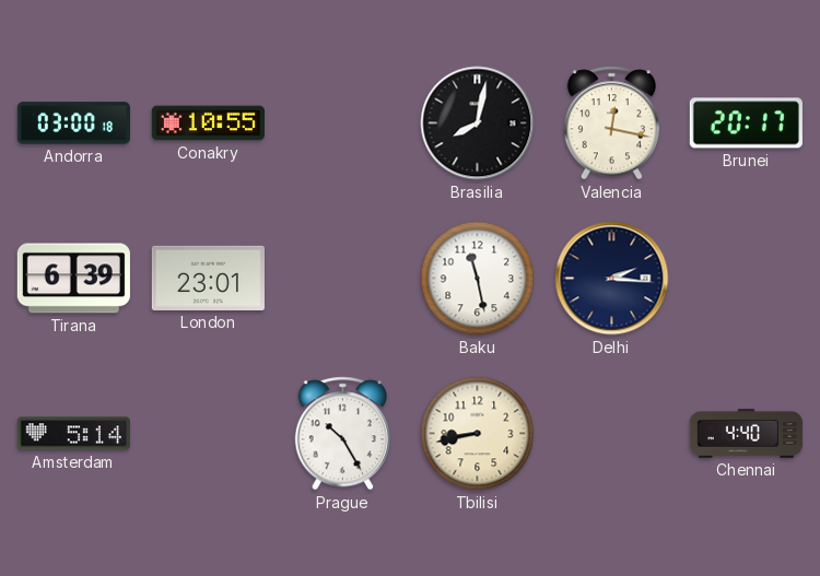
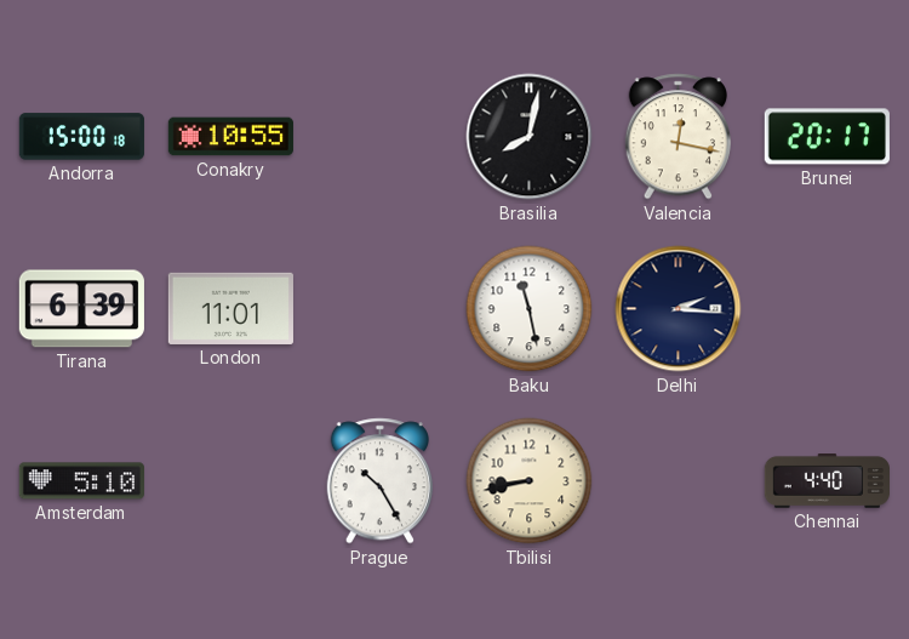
Andorra: 03:00 -> 15:00
London: 23:01 -> 11:01
Amsterdam: 5:14 -> 5:10
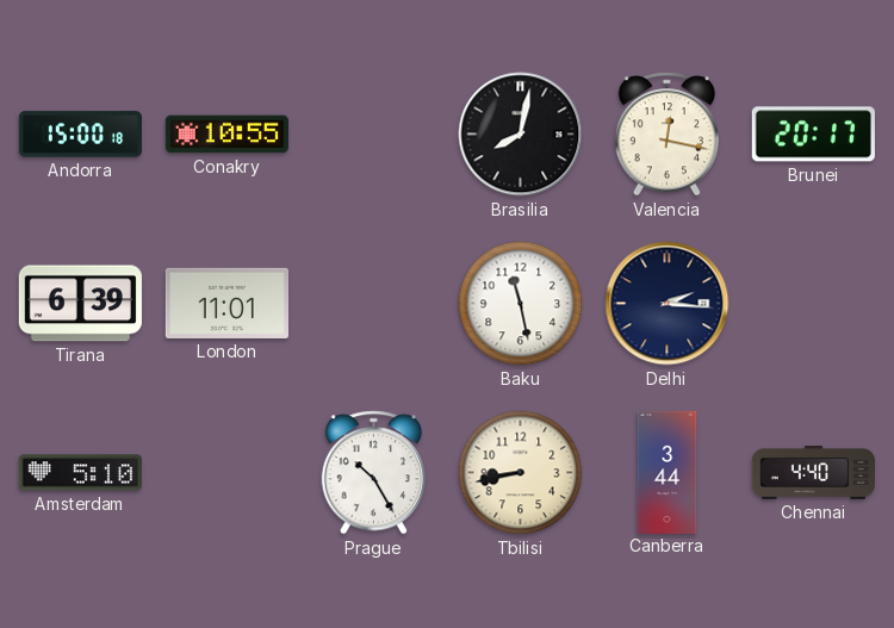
Canberra: none -> 3:44
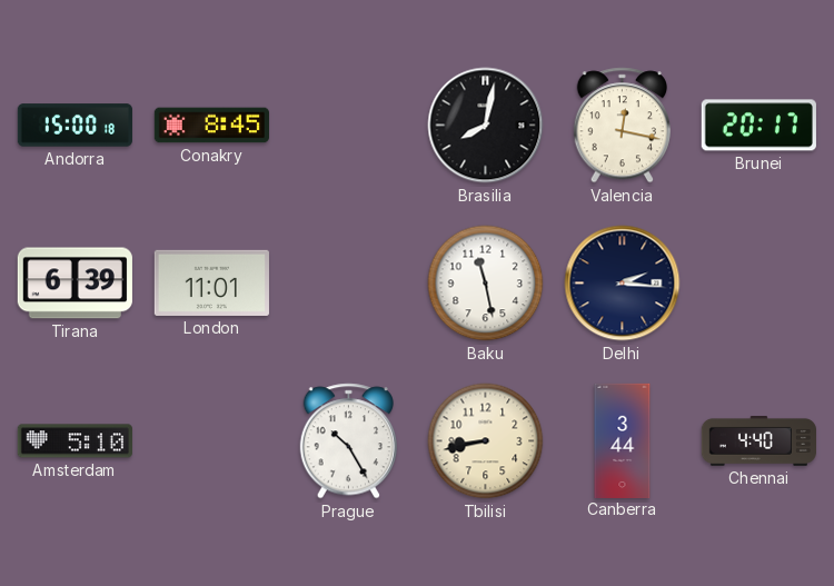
Conakry: 10:55 -> 8:45
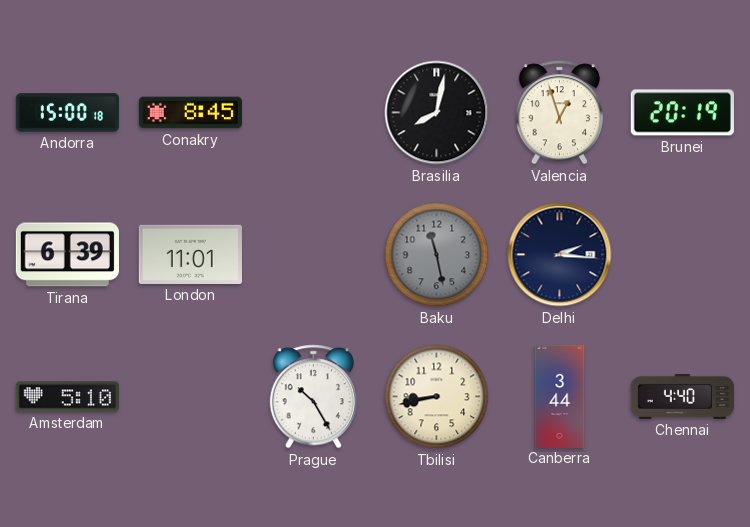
Valencia: 12:17 -> 12:57
Brunei: 20:17 -> 20:19
Baku dial: white -> grey
